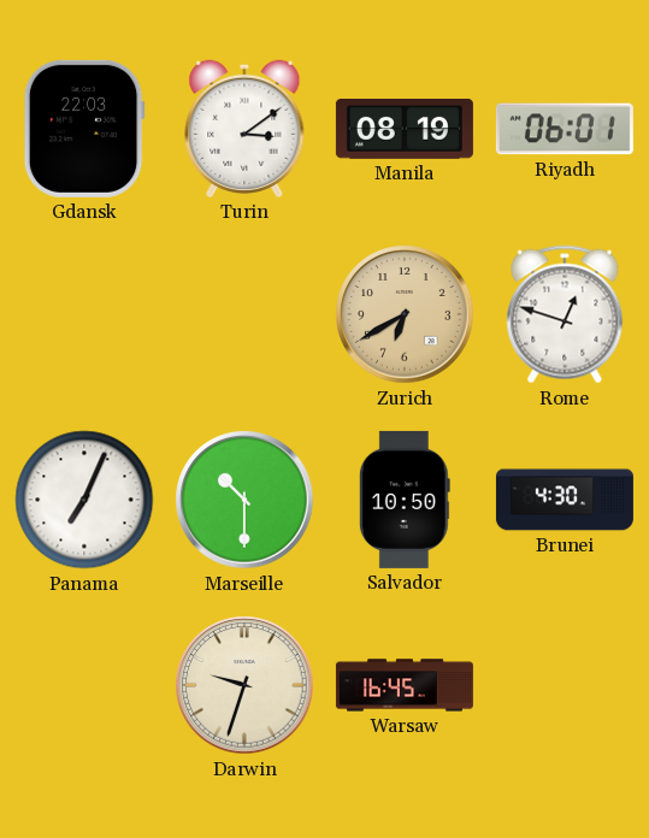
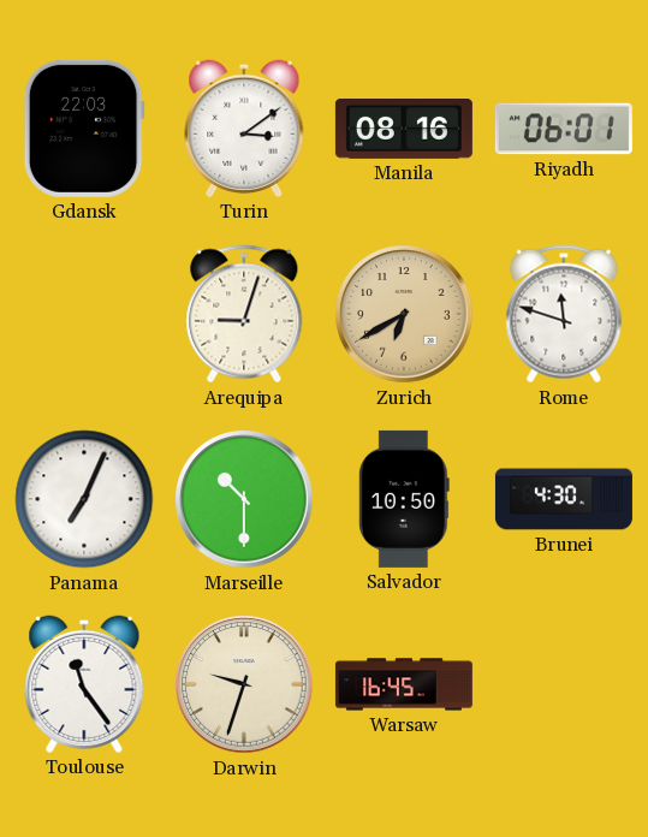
Manila: 08:19 -> 08:16
Arequipa: none -> 9:03
Rome: 12:48 -> 11:48
Toulouse: none -> 11:24
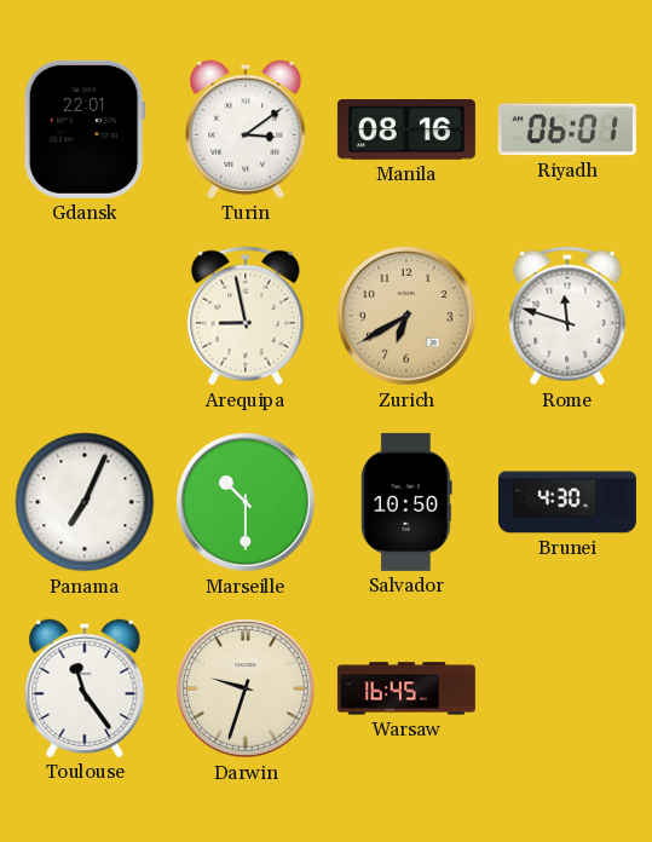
Gdansk: 22:03 -> 22:01
Arequipa: 9:03 -> 8:58
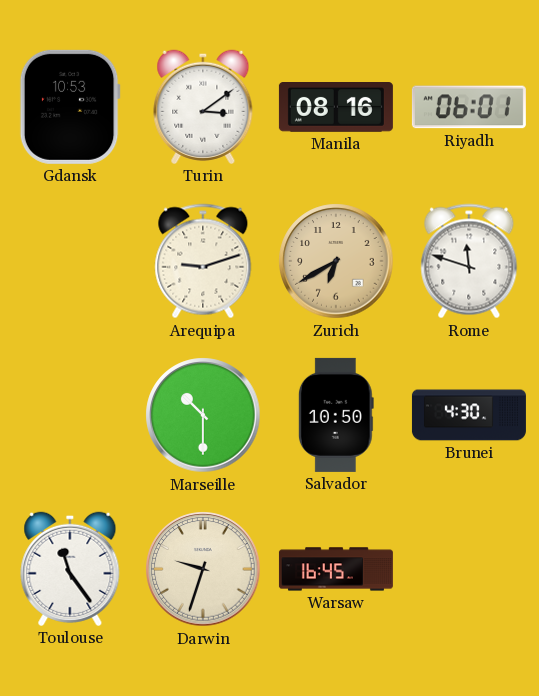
Gdansk: 22:01 -> 10:53
Arequipa: 8:58 -> 9:12
Panama: 7:04 -> none
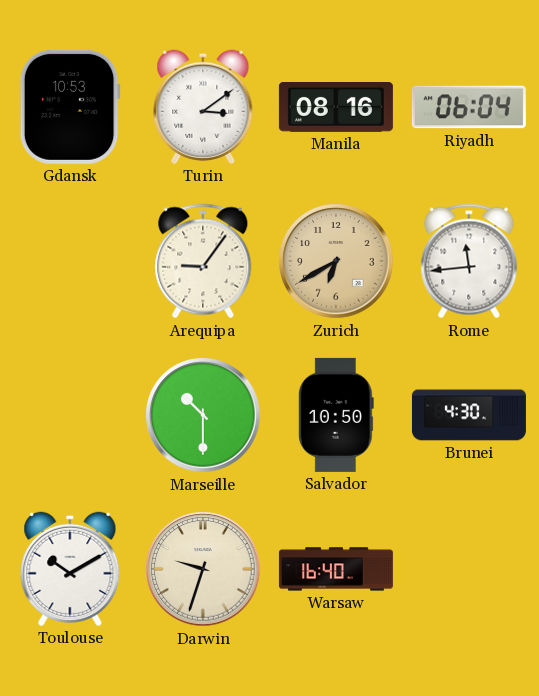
Riyadh: 06:01 -> 06:04
Arequipa: 9:12 -> 9:06
Rome: 11:48 -> 11:44
Toulouse: 11:24 -> 10:10
Warsaw: 16:45 -> 16:40
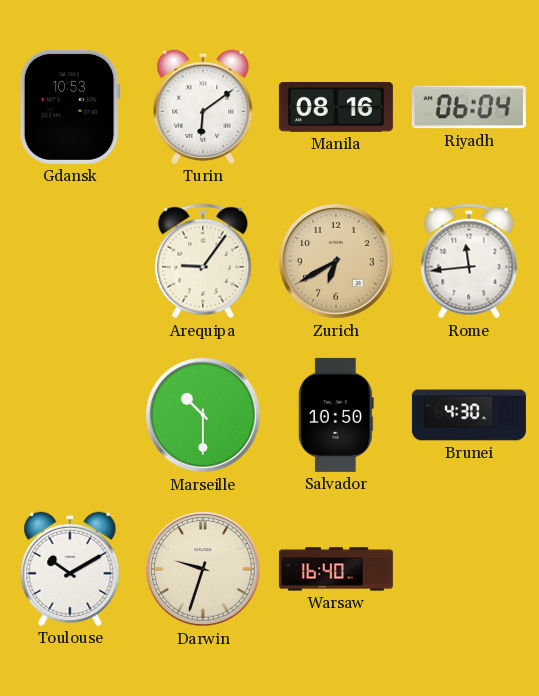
Turin: 3:09 -> 6:09
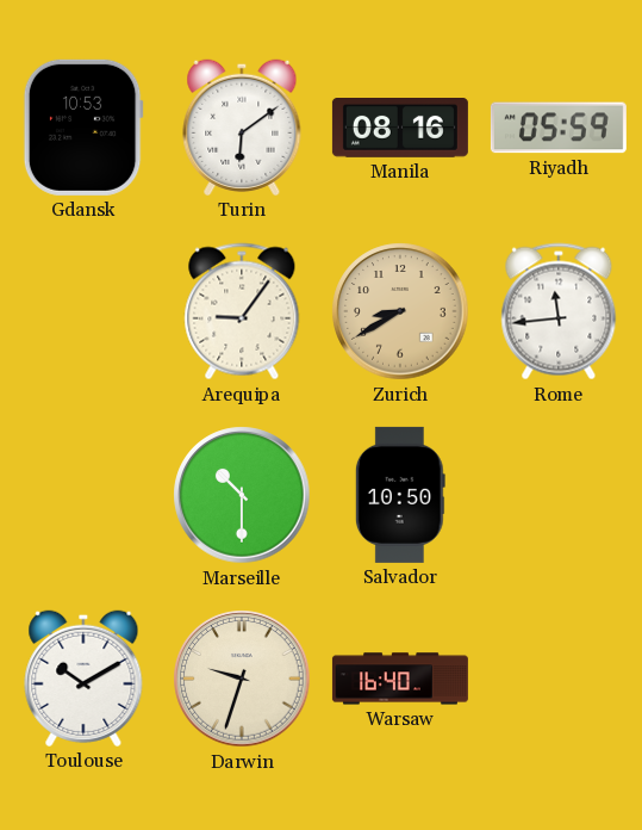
Riyadh: 06:04 -> 05:59
Zurich: 6:40 -> 8:40
Brunei: 4:30 -> none
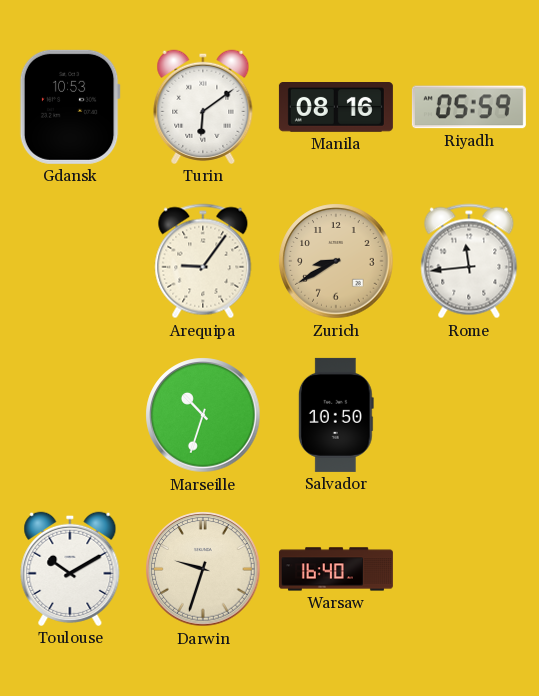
Marseille: 10:30 -> 10:33
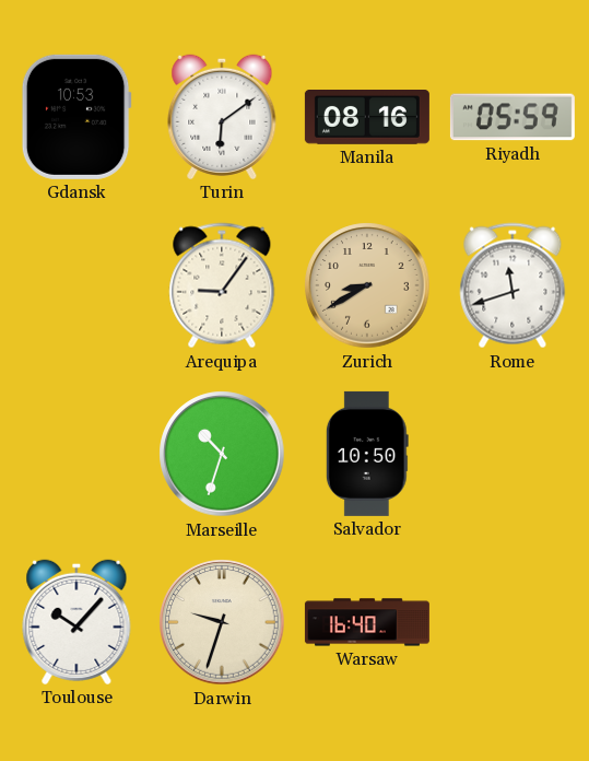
Rome: 11:44 -> 11:42
Toulouse: 10:10 -> 10:07
